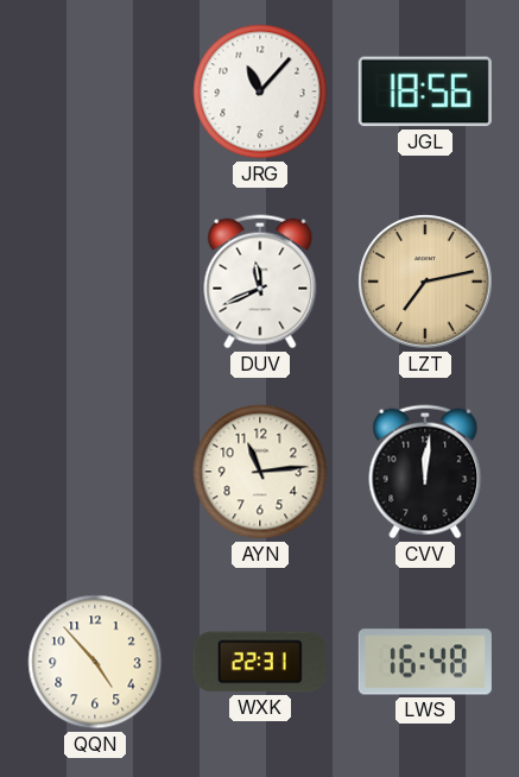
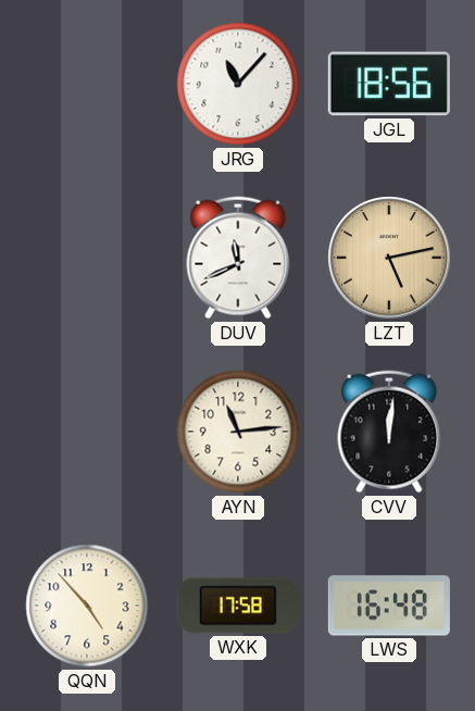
LZT: 7:13 -> 5:13
WXK: 22:31 -> 17:58
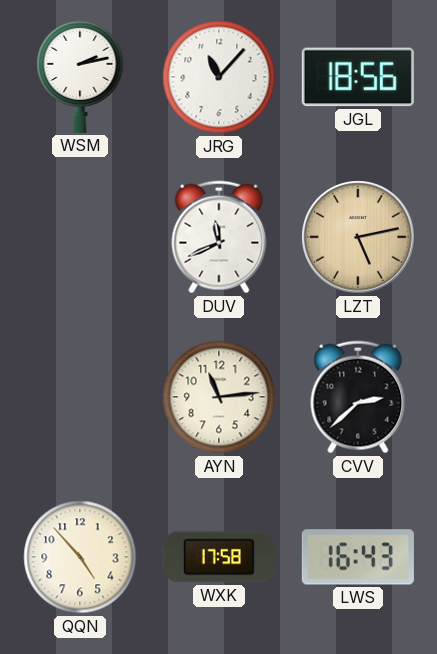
WSM: none -> 2:13
CVV: 12:01 -> 2:38
LWS: 16:48 -> 16:43
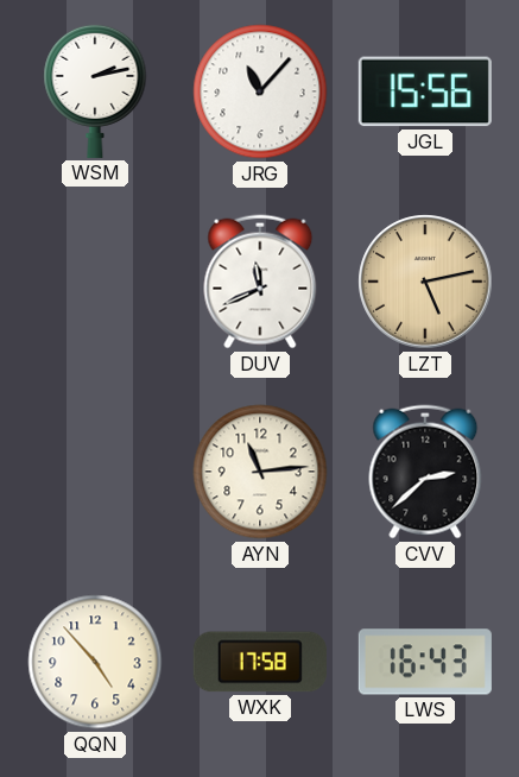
JGL: 18:56 -> 15:56
